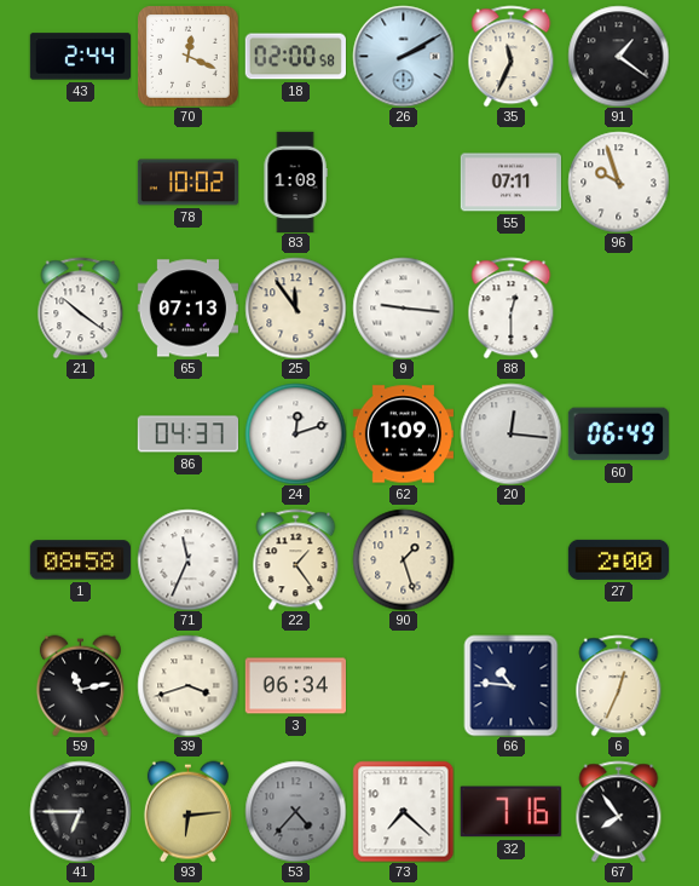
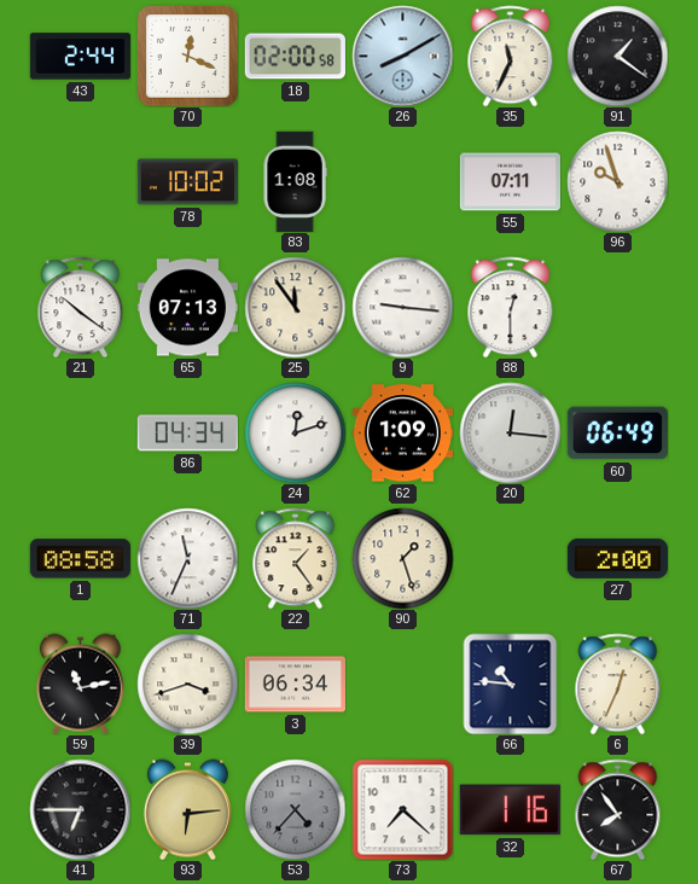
26: 2:10 -> 8:10
86: 04:37 -> 04:34
32: 7:16 -> 1:16
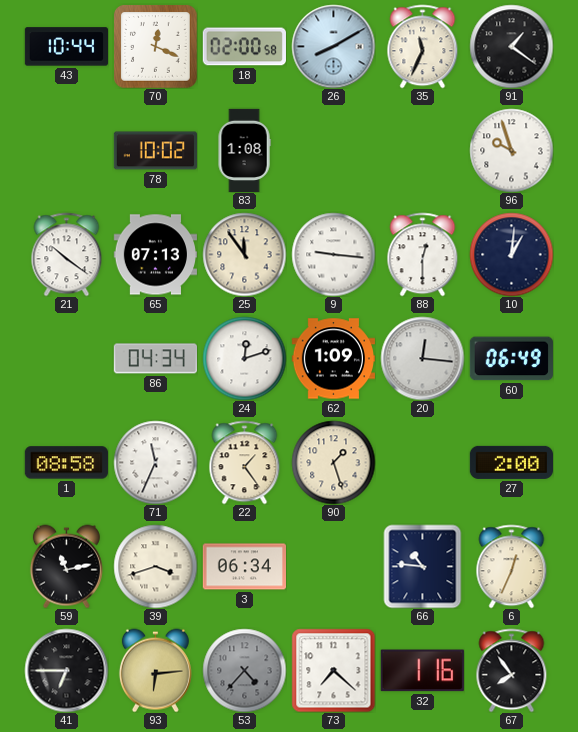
43: 2:44 -> 10:44
55: 07:11 -> none
10: none -> 1:01
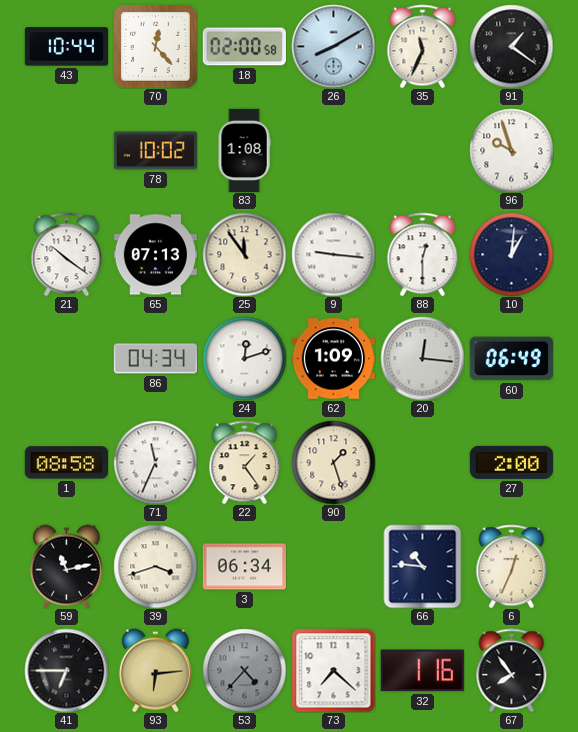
70: 12:19 -> 12:23
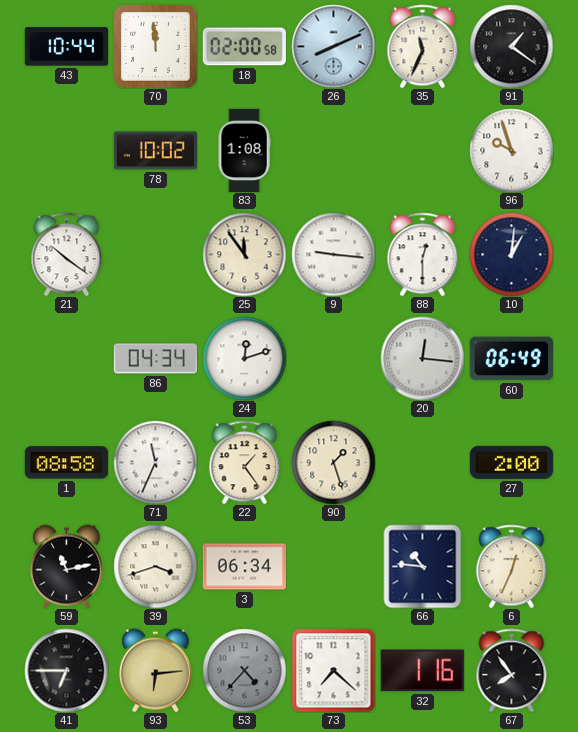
70: 12:23 -> 11:59
26: 8:10 -> 8:11
65: 07:13 -> none
62: 1:09 -> none
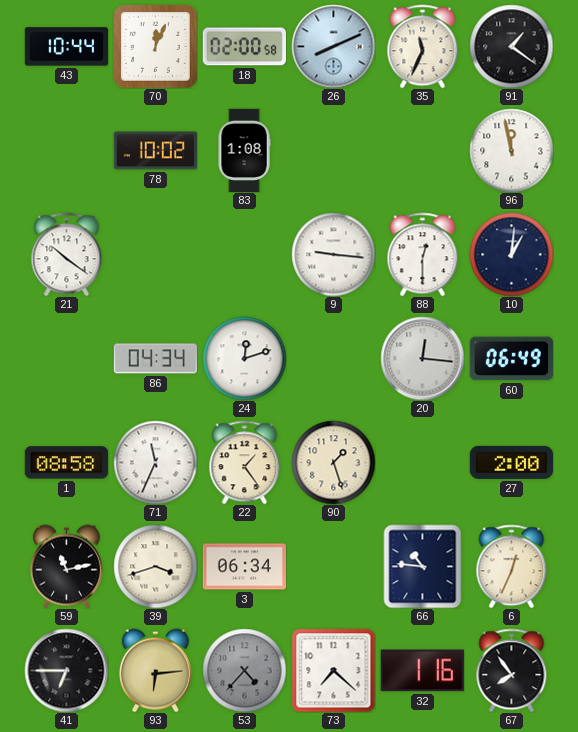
70: 11:59 -> 12:04
96: 9:57 -> 11:58
25: 11:54 -> none
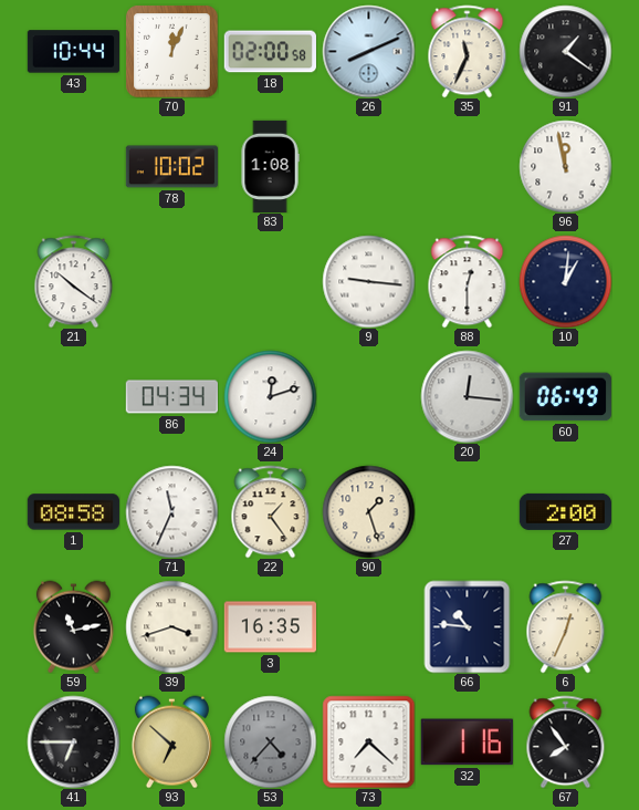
3: 06:34 -> 16:35
93: 6:14 -> 6:52
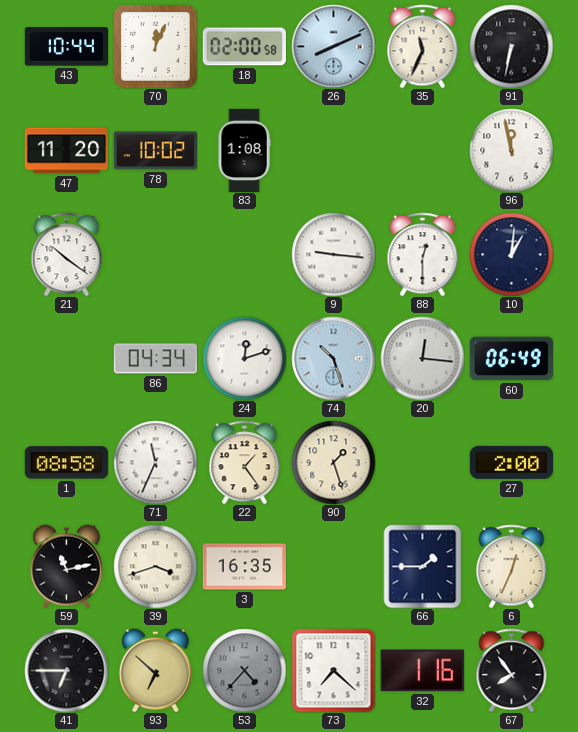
91: 1:21 -> 6:32
47: none -> 11:20
74: none -> 10:27
66: 10:46 -> 1:45
